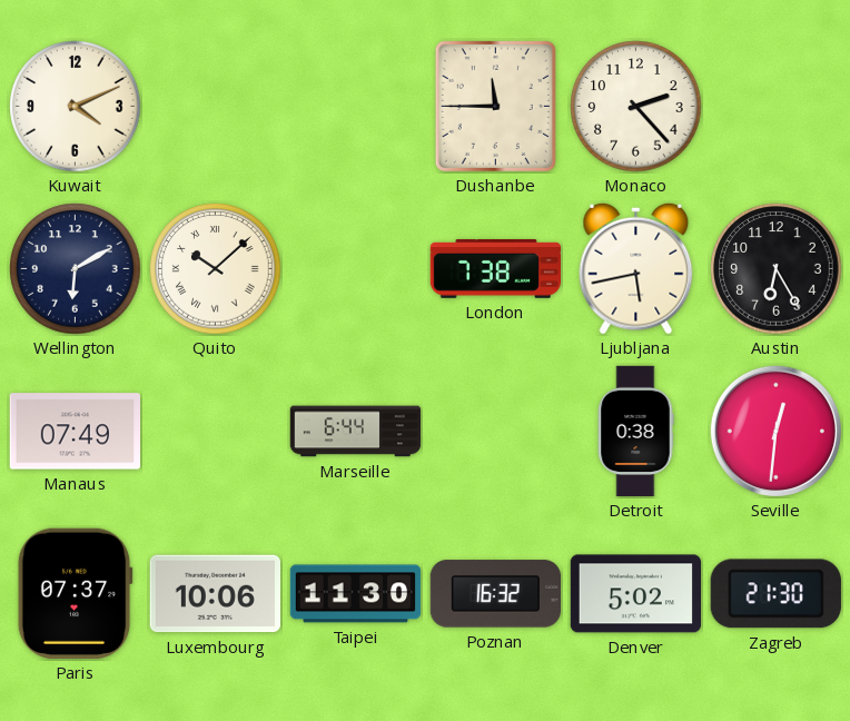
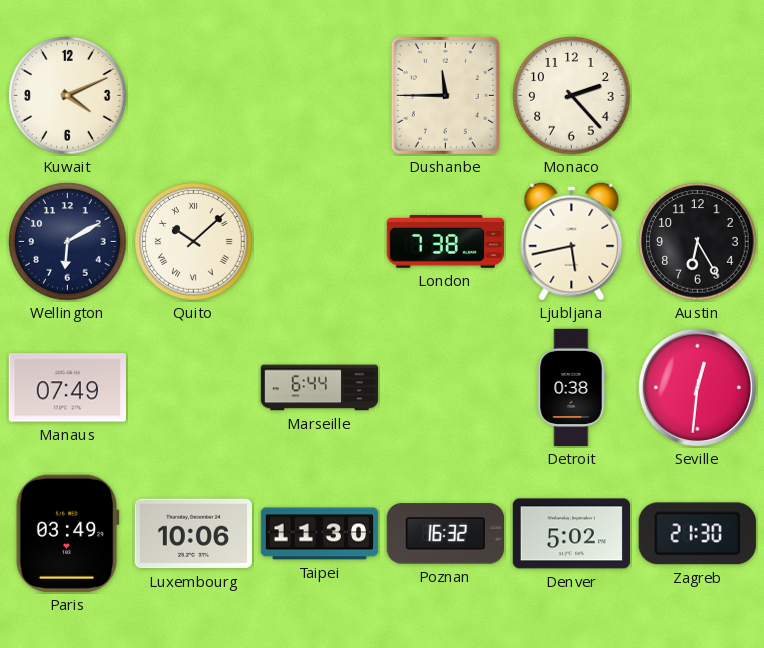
Paris: 07:37 -> 03:49
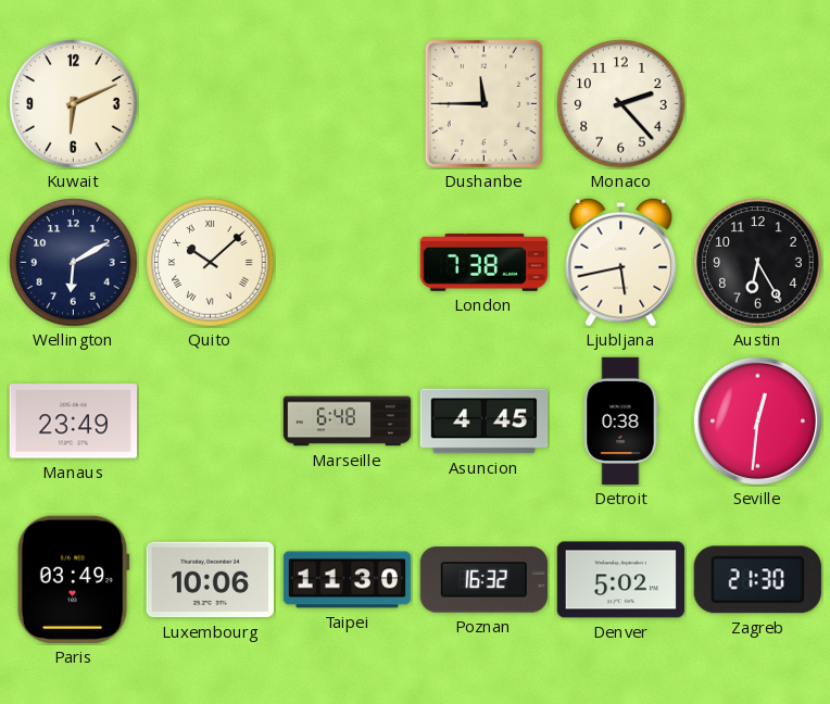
Kuwait: 4:11 -> 6:11
Manaus: 07:49 -> 23:49
Marseille: 6:44 -> 6:48
Asuncion: none -> 4:45
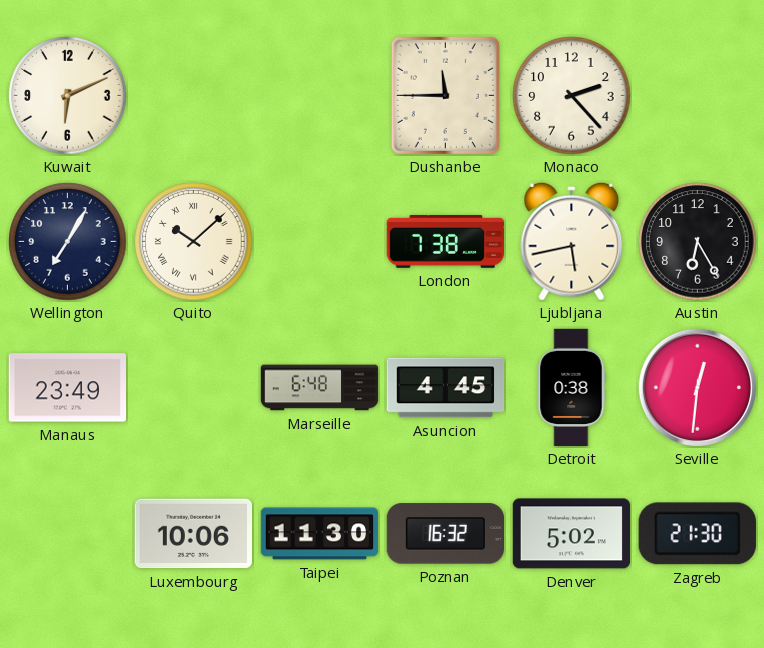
Wellington: 6:10 -> 7:05
Paris: 03:49 -> none
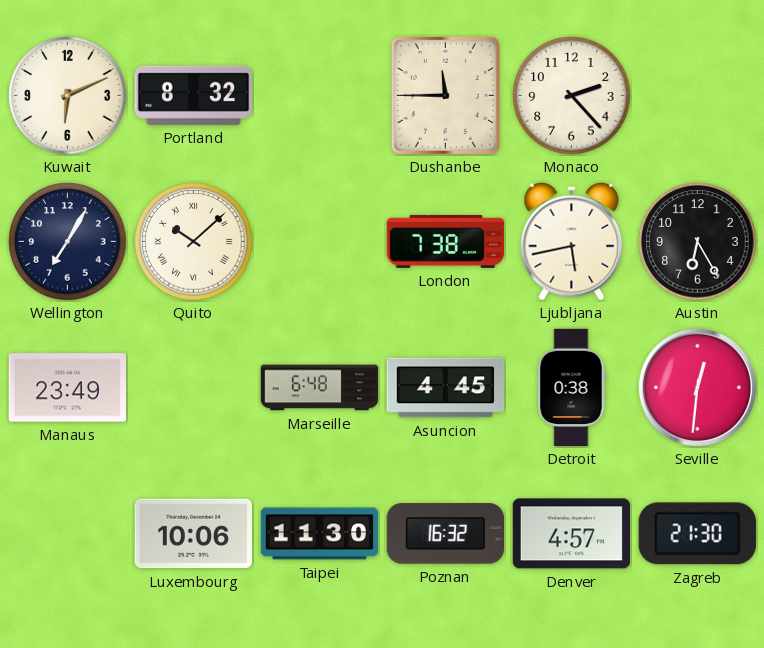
Portland: none -> 8:32
Denver: 5:02 -> 4:57
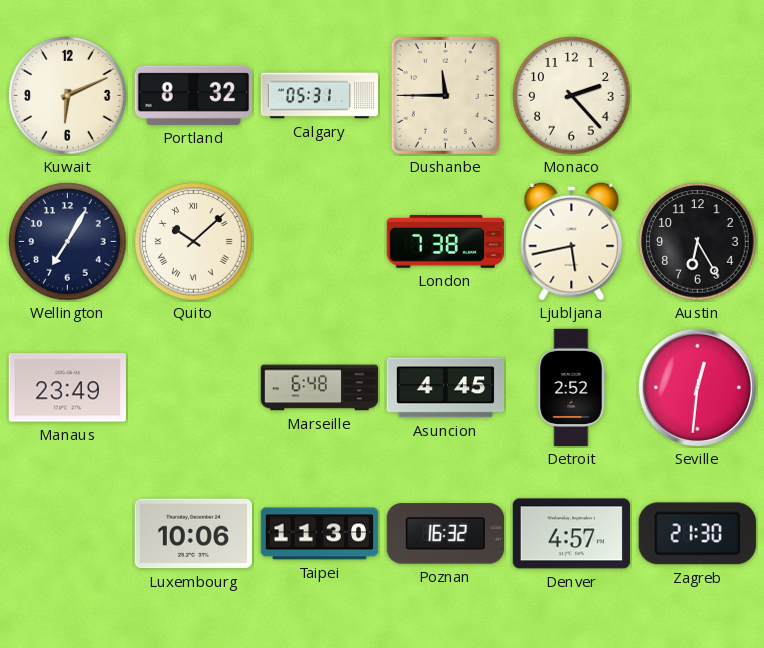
Calgary: none -> 05:31
Detroit: 0:38 -> 2:52
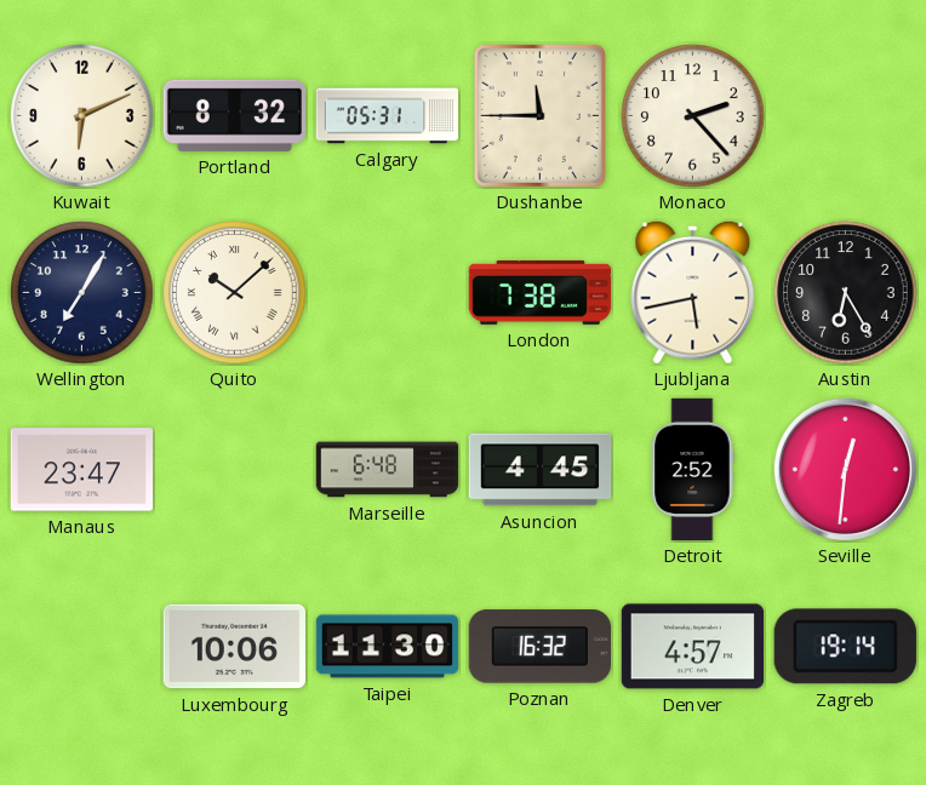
Manaus: 23:49 -> 23:47
Zagreb: 21:30 -> 19:14
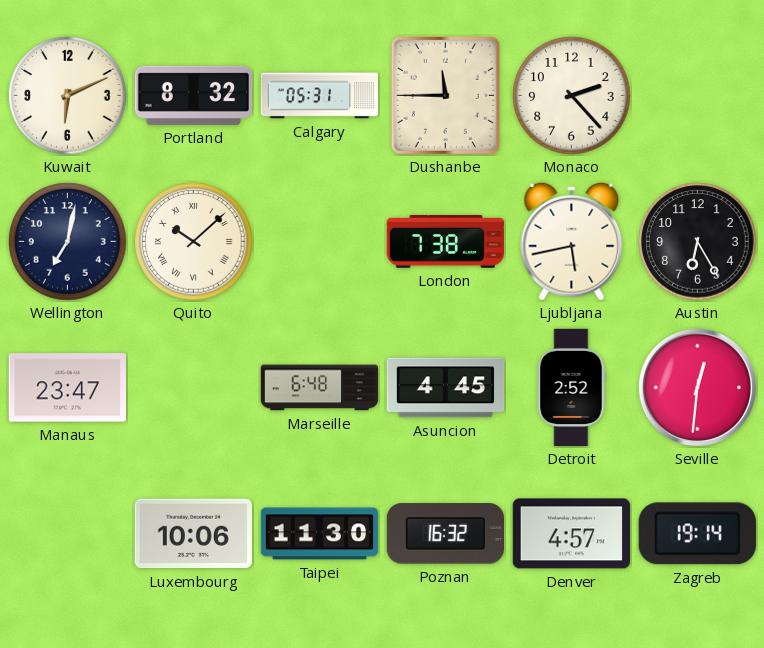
Wellington: 7:05 -> 7:02
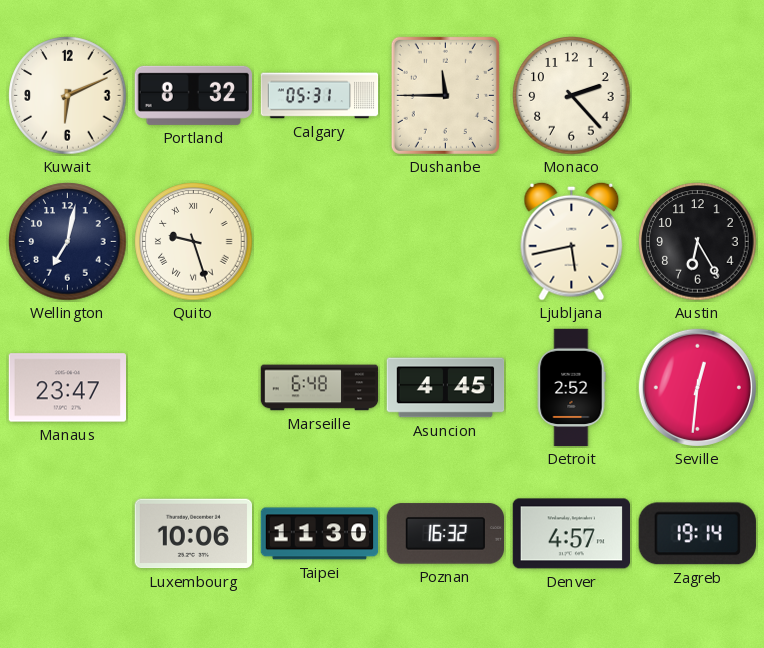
Quito: 10:08 -> 9:27
London: 7:38 -> none
